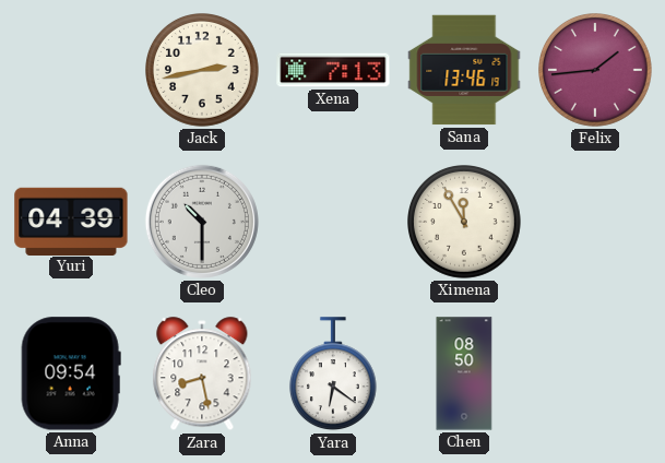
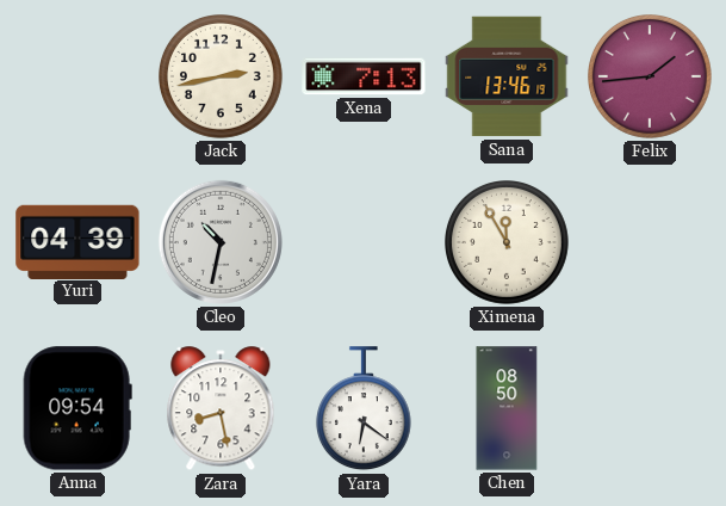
Cleo: 10:30 -> 10:32
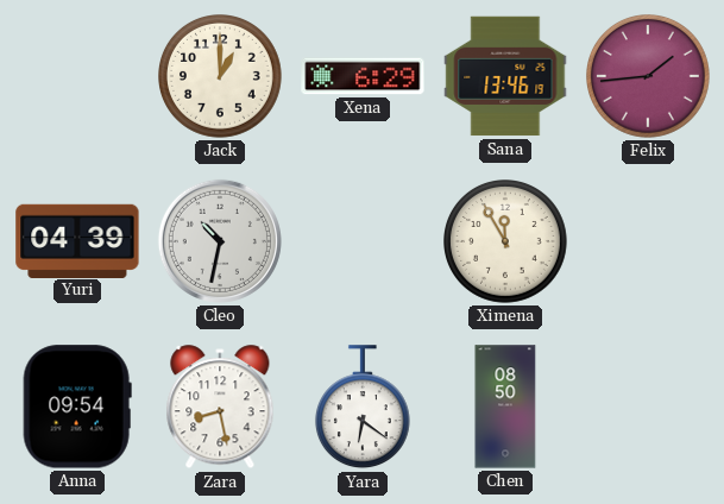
Jack: 2:43 -> 1:00
Xena: 7:13 -> 6:29
